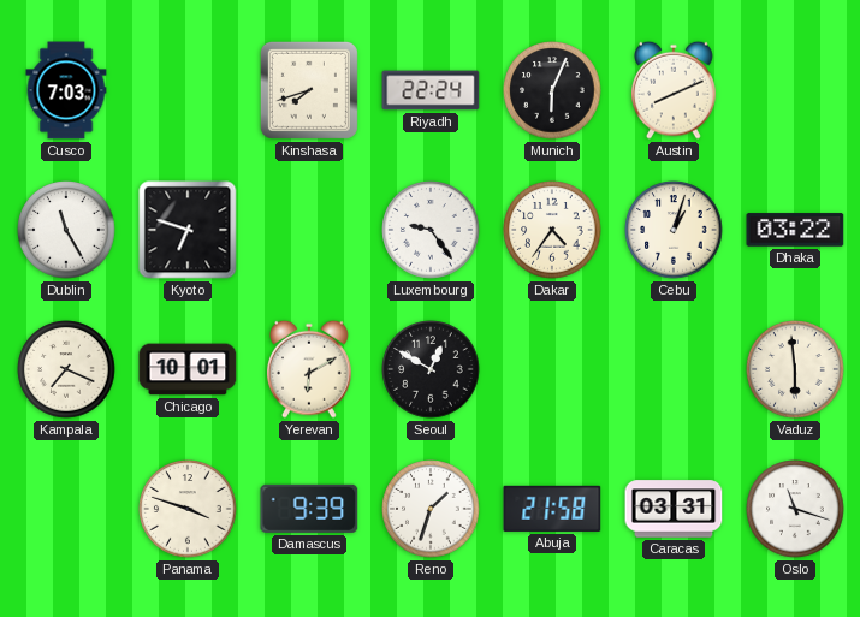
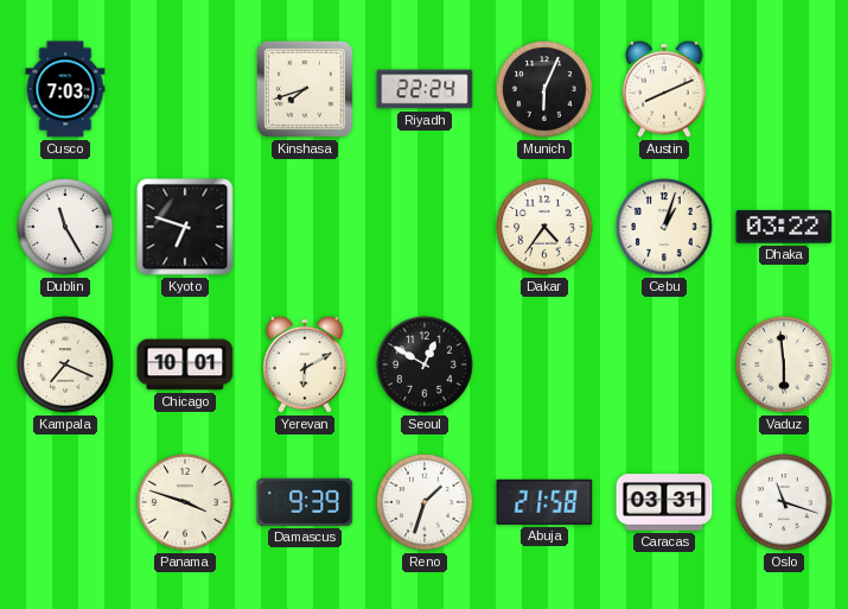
Luxembourg: 9:24 -> none
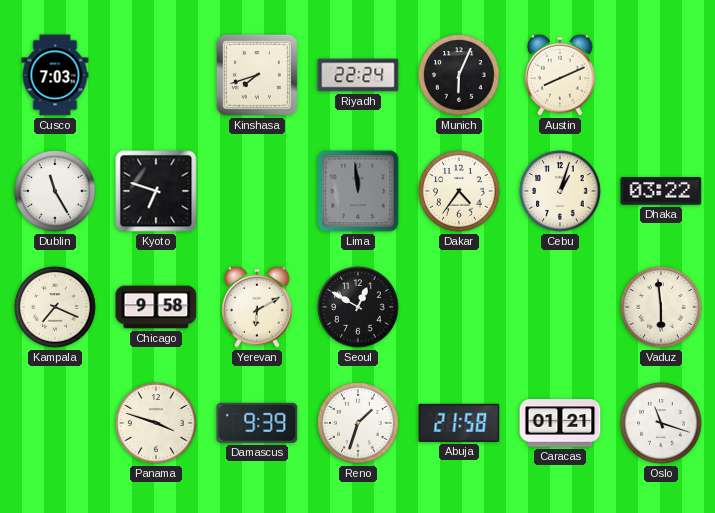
Lima: none -> 11:59
Chicago: 10:01 -> 9:58
Caracas: 03:31 -> 01:21
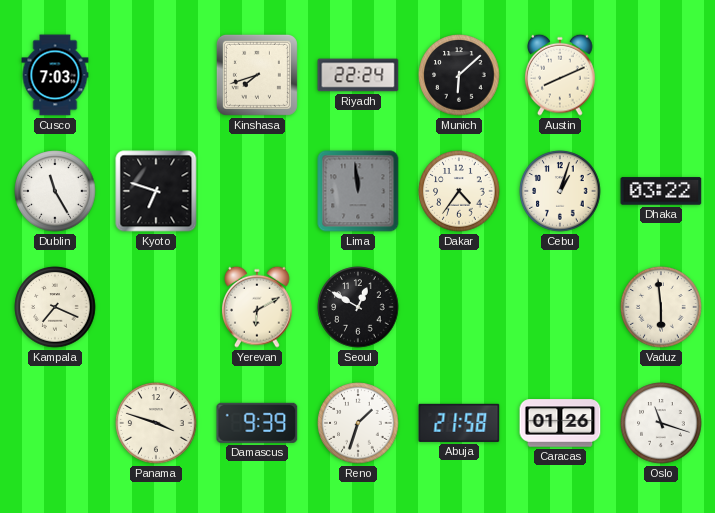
Munich: 6:04 -> 6:08
Chicago: 9:58 -> none
Caracas: 01:21 -> 01:26
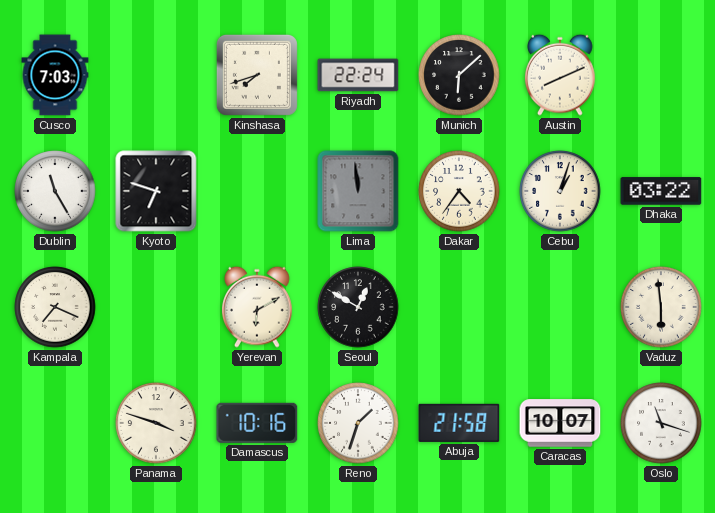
Damascus: 9:39 -> 10:16
Caracas: 01:26 -> 10:07
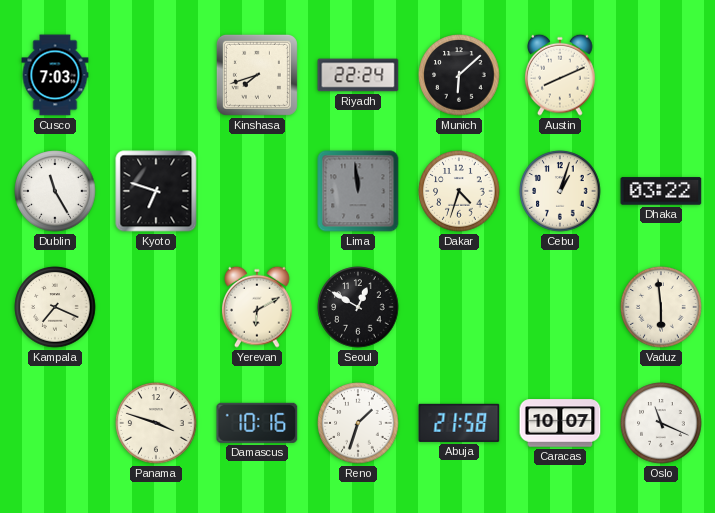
Dakar: 4:36 -> 4:33
Oslo: 11:18 -> 11:19
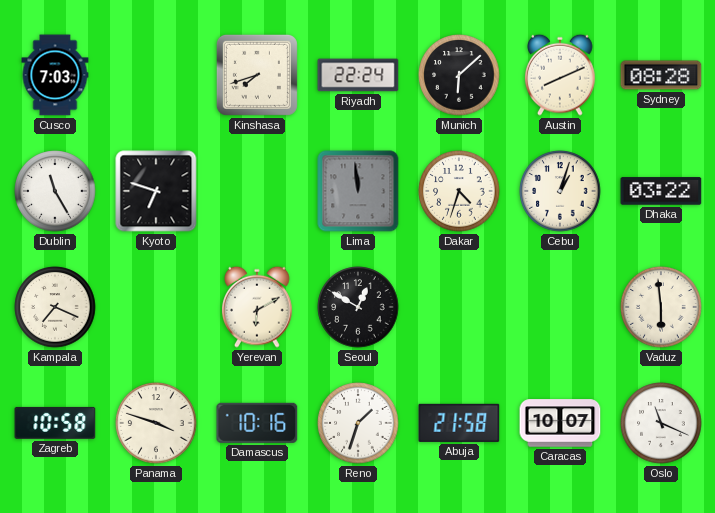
Sydney: none -> 08:28
Zagreb: none -> 10:58
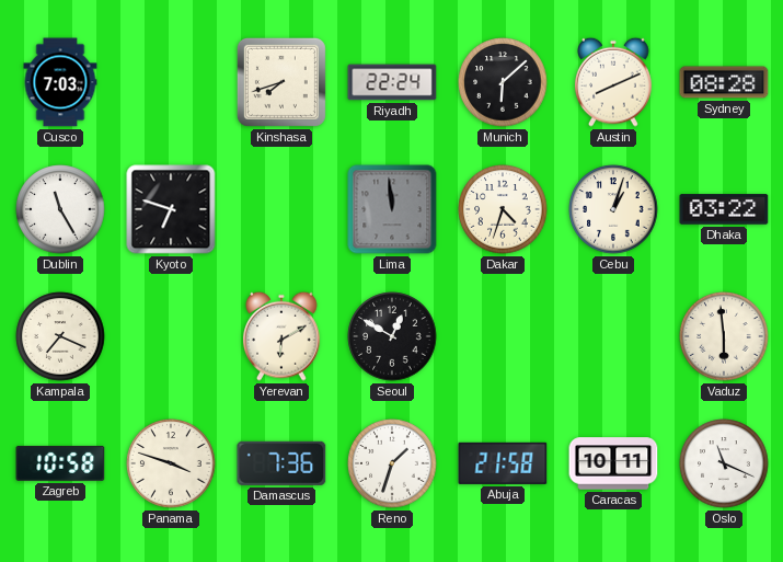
Damascus: 10:16 -> 7:36
Caracas: 10:07 -> 10:11
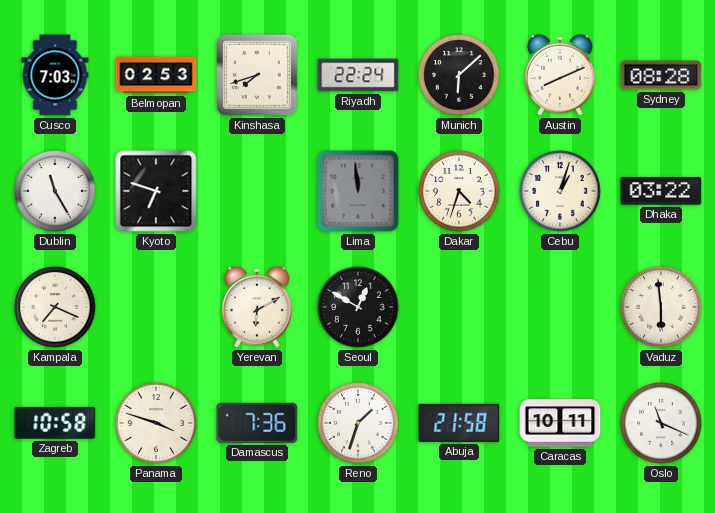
Belmopan: none -> 02:53
